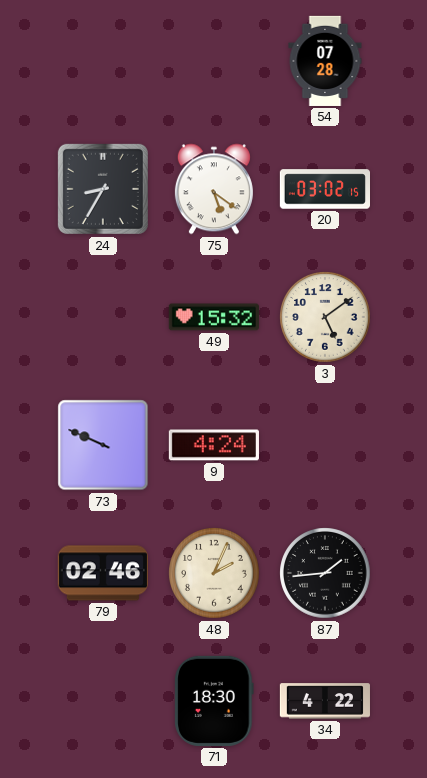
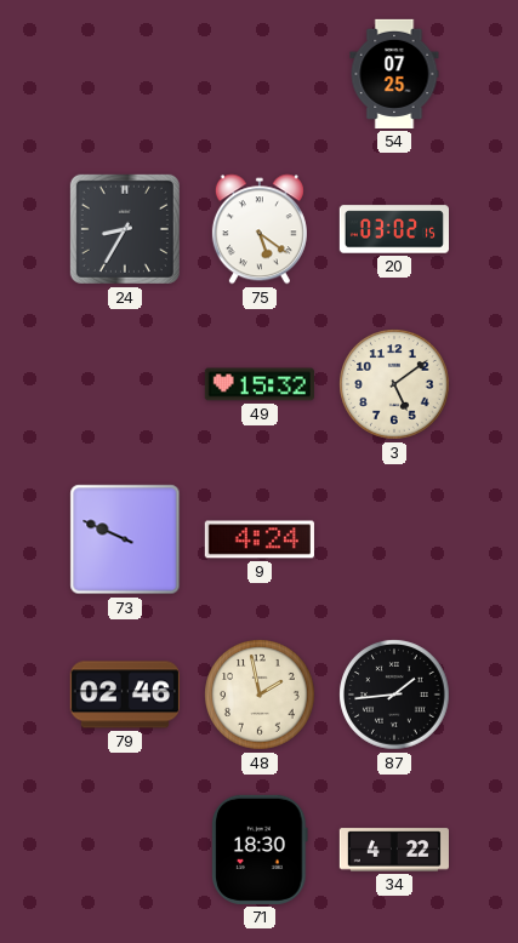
54: 07:28 -> 07:25
48: 2:04 -> 1:58
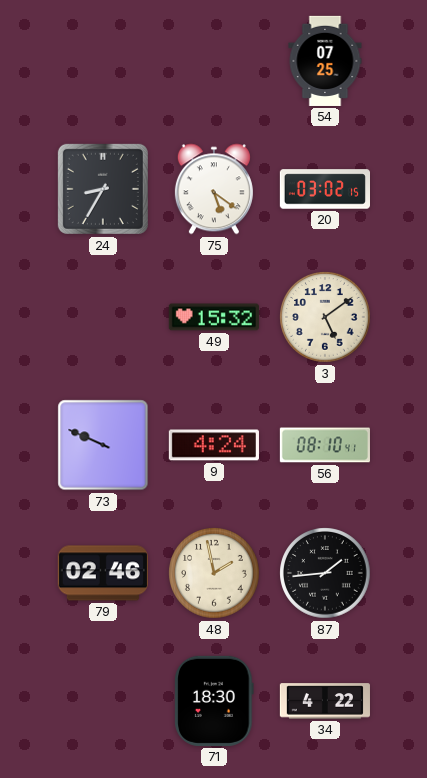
56: none -> 08:10
